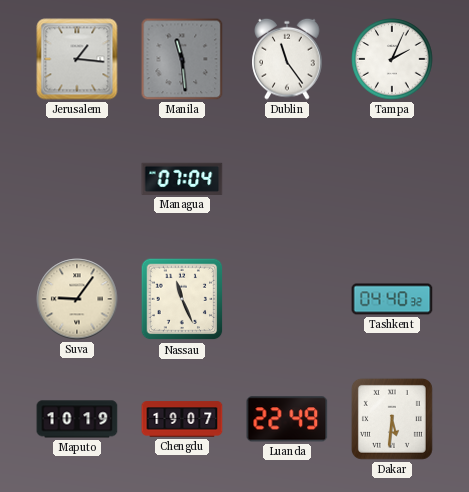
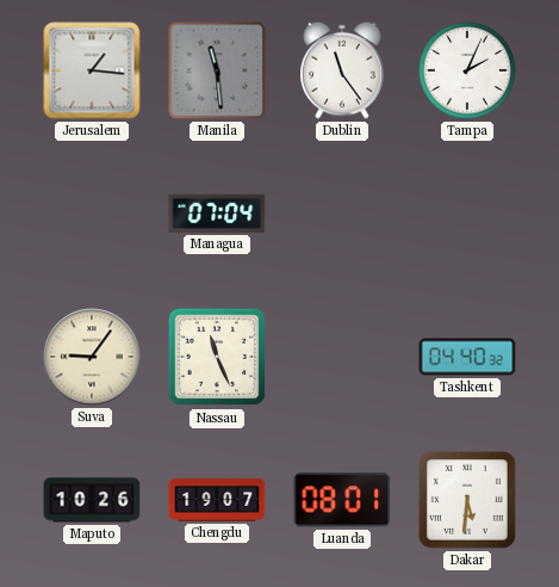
Maputo: 10:19 -> 10:26
Luanda: 22:49 -> 08:01
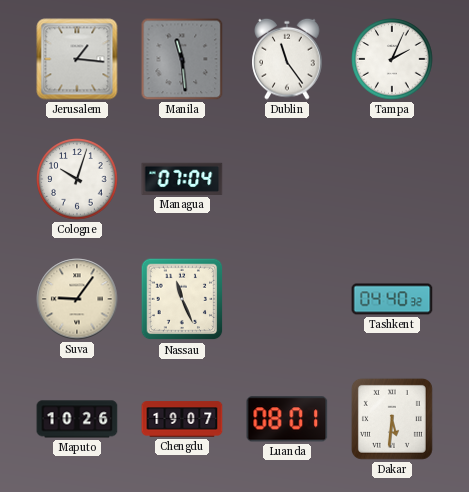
Cologne: none -> 10:03
